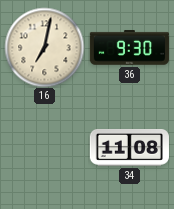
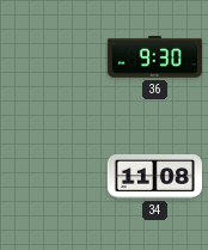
16: 7:02 -> none
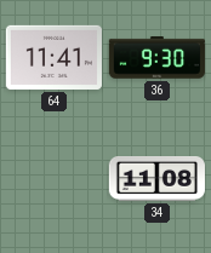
64: none -> 11:41
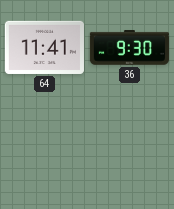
34: 11:08 -> none
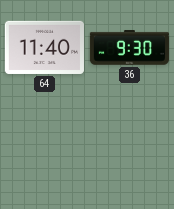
64: 11:41 -> 11:40
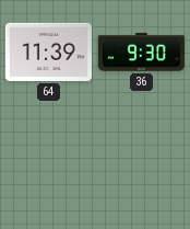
64: 11:40 -> 11:39
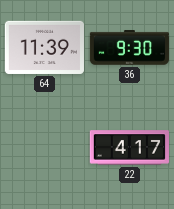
22: none -> 4:17
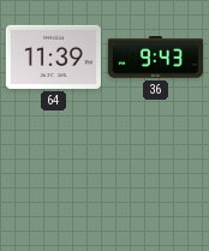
36: 9:30 -> 9:43
22: 4:17 -> none
